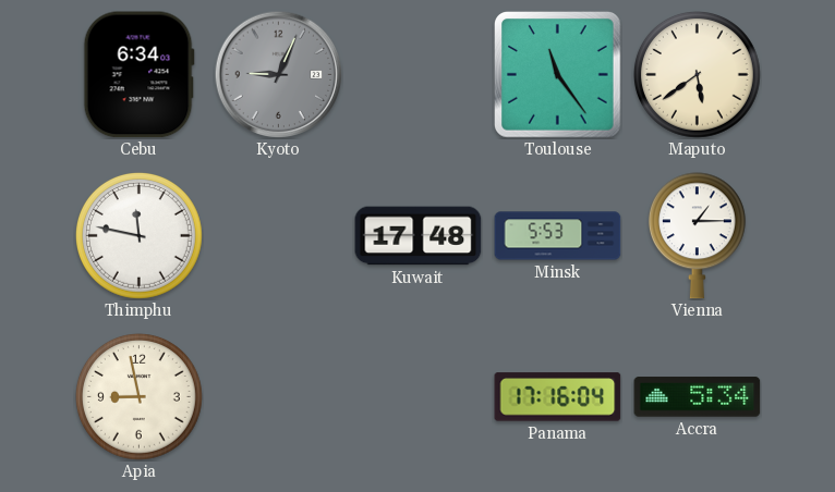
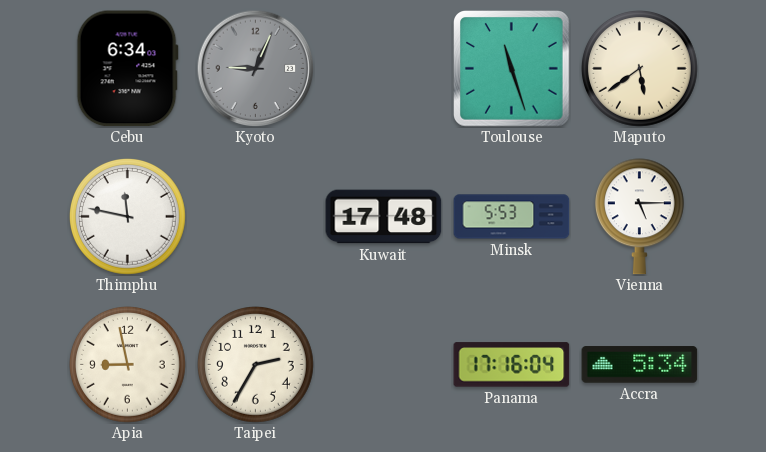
Toulouse: 11:24 -> 11:27
Vienna: 1:15 -> 5:15
Taipei: none -> 2:35
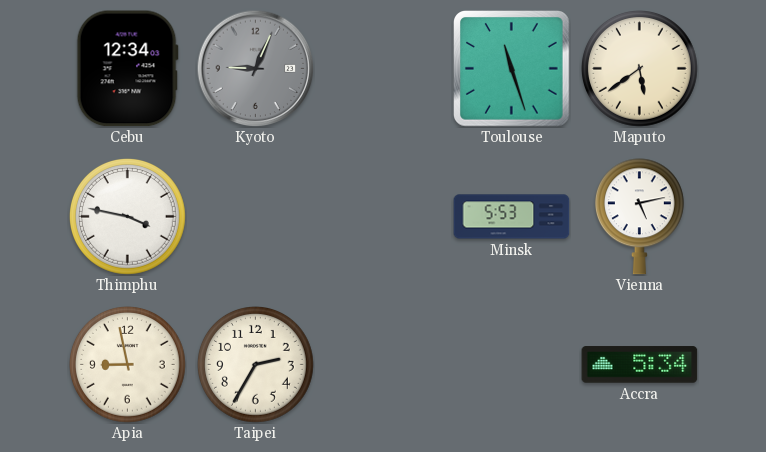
Cebu: 6:34 -> 12:34
Thimphu: 11:47 -> 3:47
Kuwait: 17:48 -> none
Vienna: 5:15 -> 5:13
Panama: 17:16 -> none
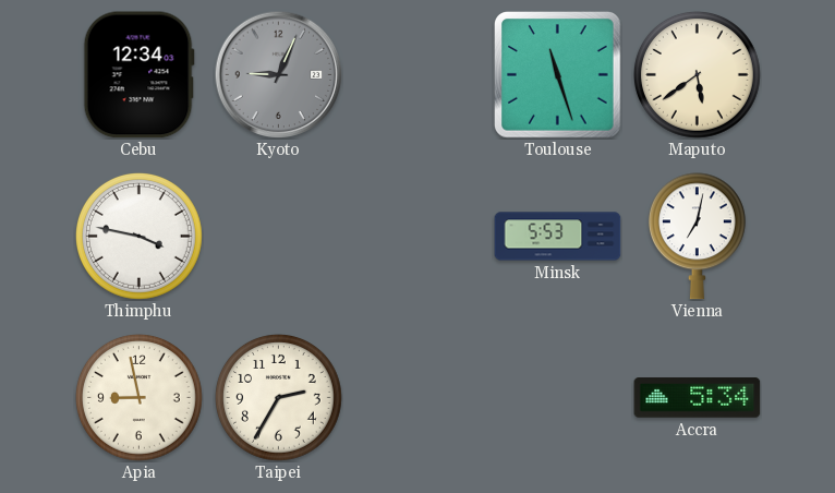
Vienna: 5:13 -> 7:02
